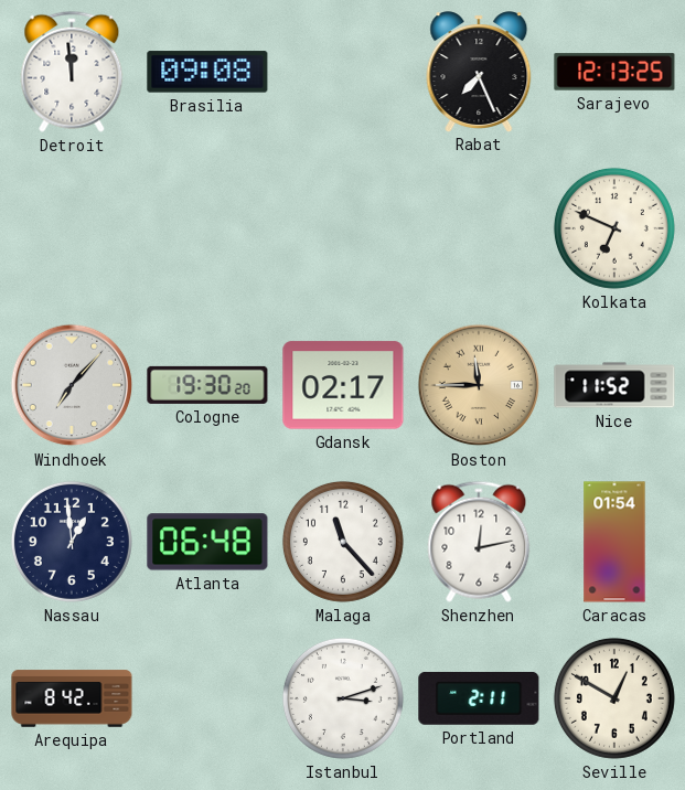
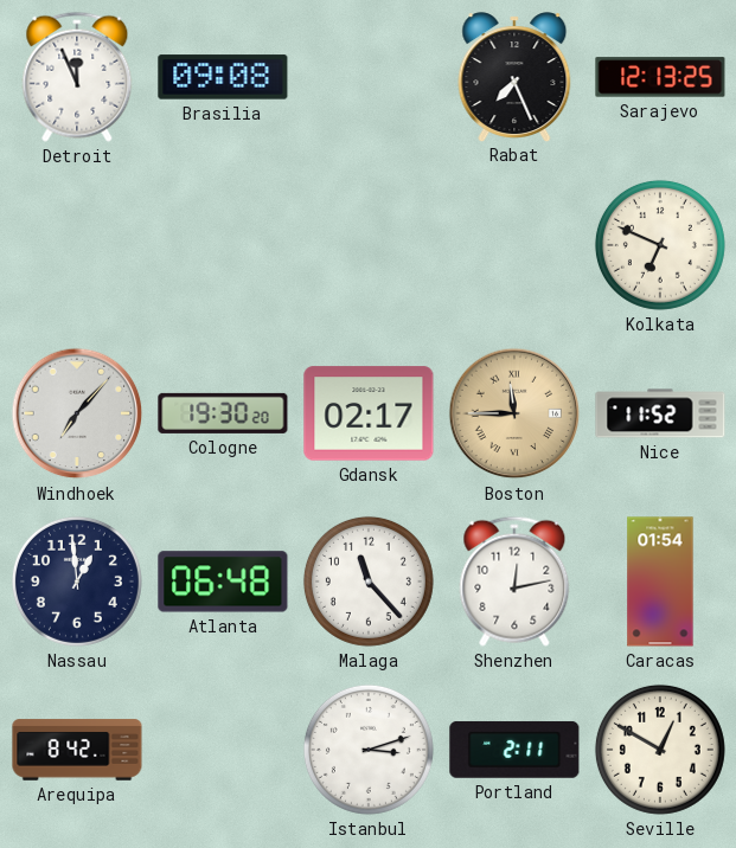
Detroit: 11:59 -> 11:56
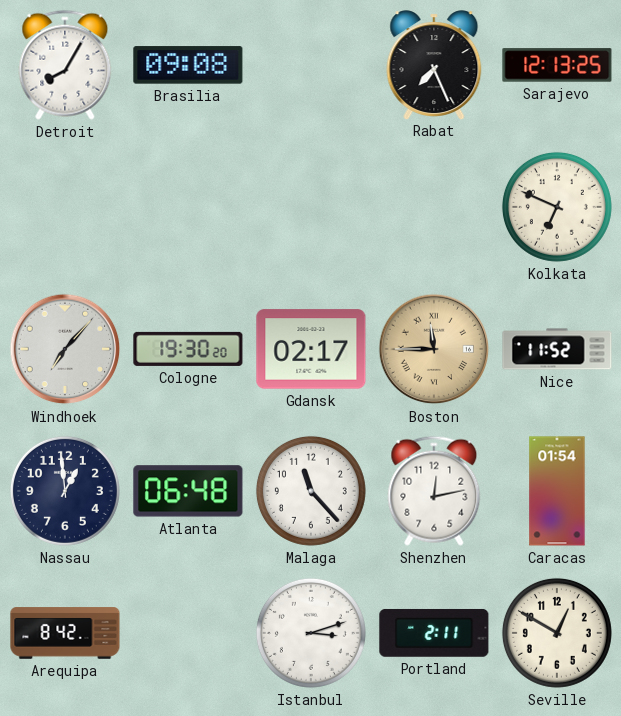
Detroit: 11:56 -> 8:05
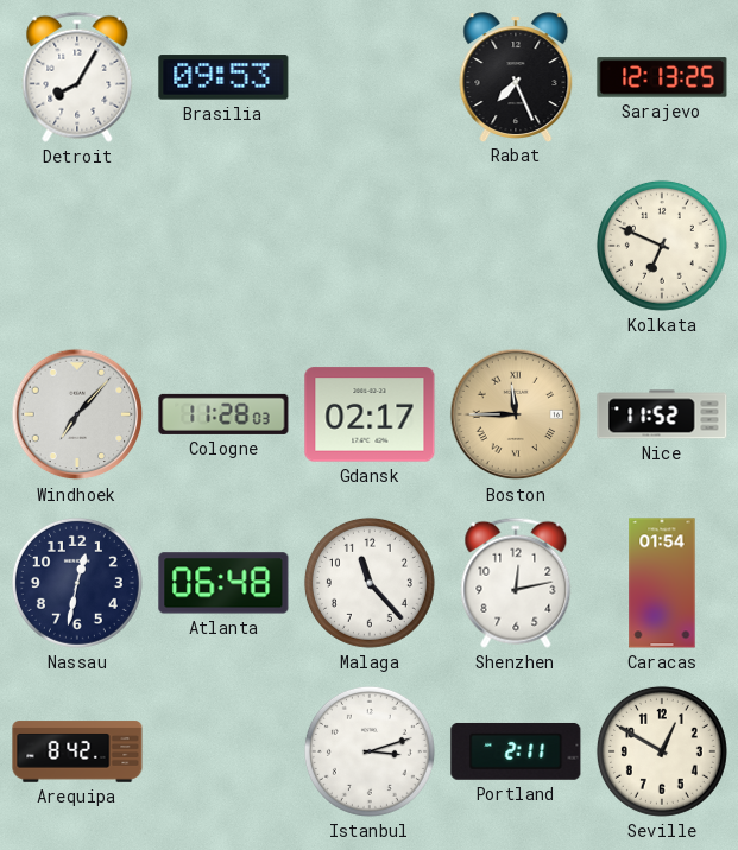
Brasilia: 09:08 -> 09:53
Cologne: 19:30 -> 11:28
Nassau: 12:59 -> 12:32
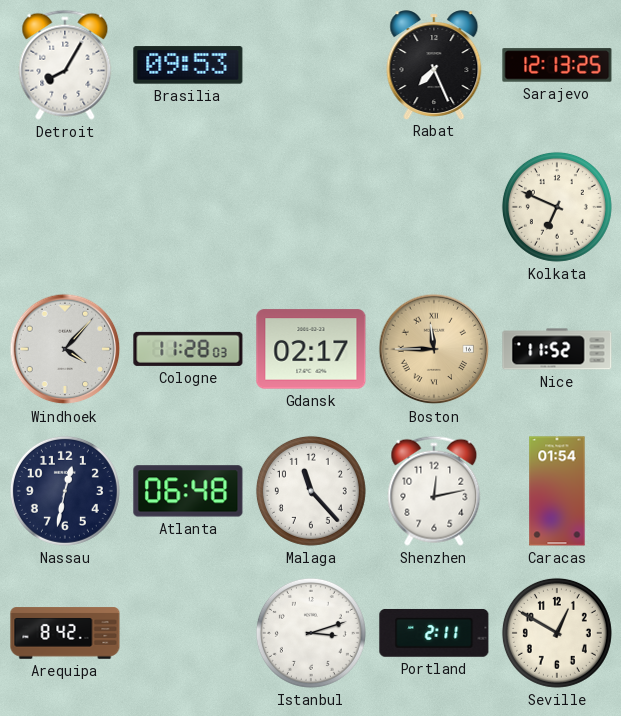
Windhoek: 7:07 -> 4:07
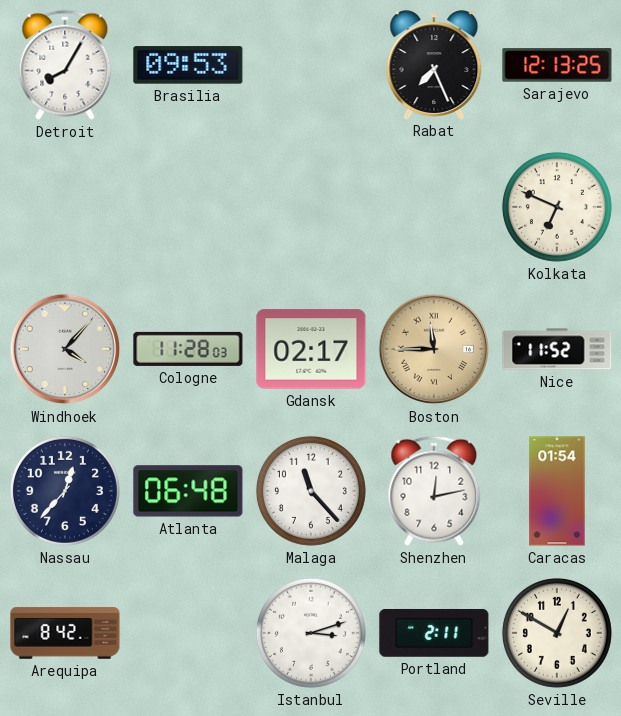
Nassau: 12:32 -> 12:37
